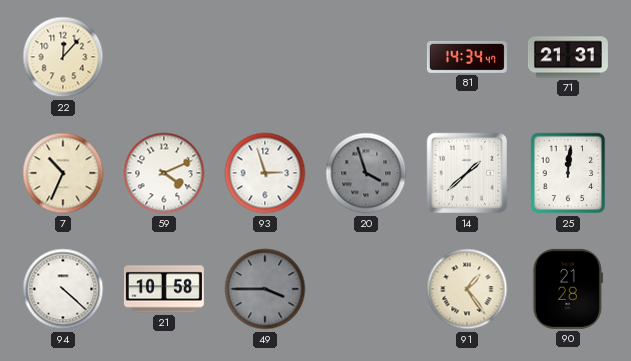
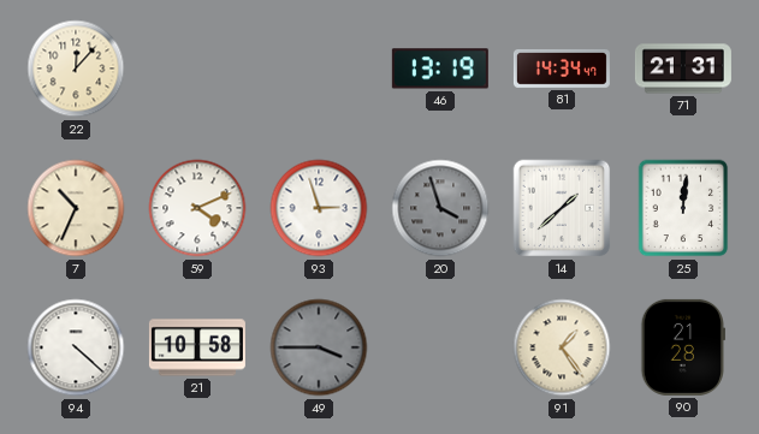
46: none -> 13:19
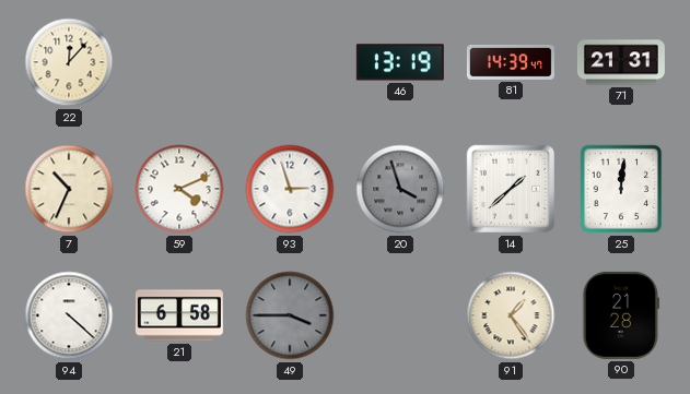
81: 14:34 -> 14:39
21: 10:58 -> 6:58
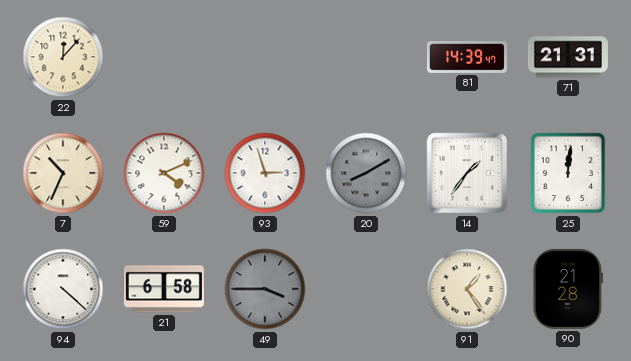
46: 13:19 -> none
20: 3:57 -> 8:10
14: 1:38 -> 1:36
